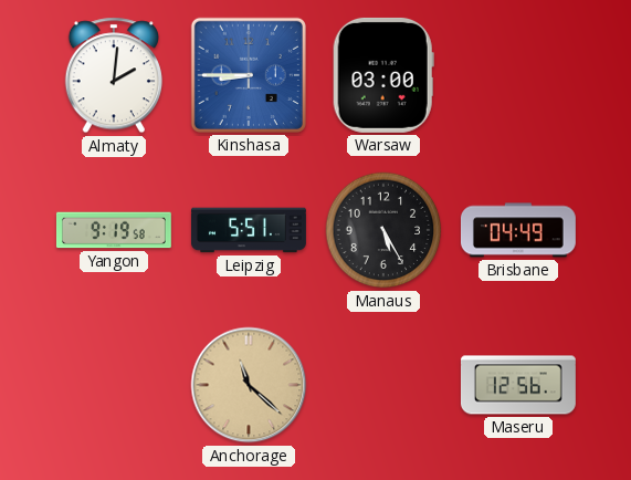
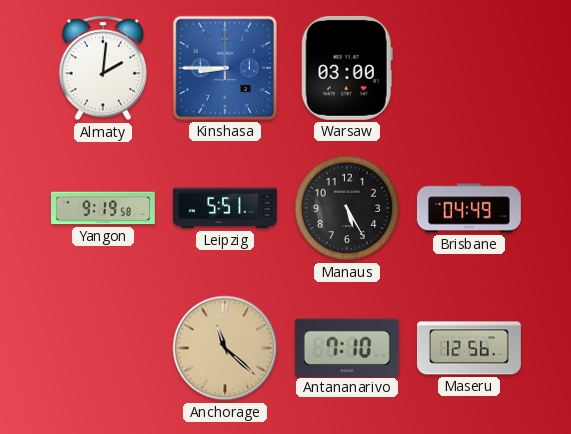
Antananarivo: none -> 7:10
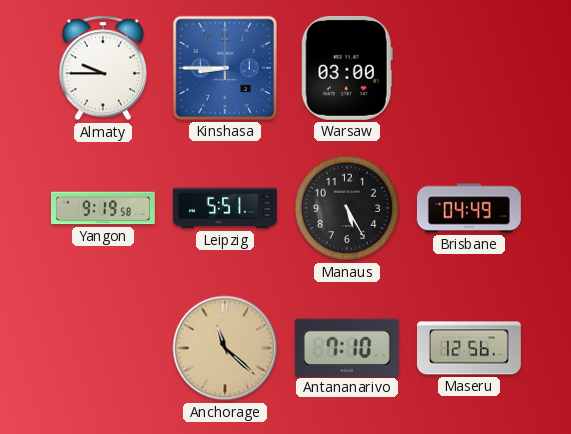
Almaty: 2:01 -> 9:45
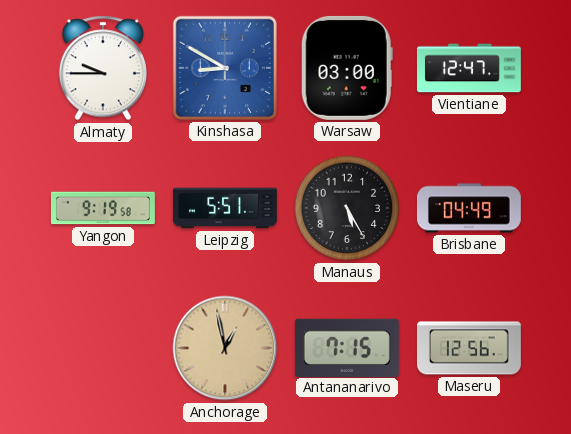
Kinshasa: 8:45 -> 8:50
Vientiane: none -> 12:47
Anchorage: 11:22 -> 12:58
Antananarivo: 7:10 -> 7:15
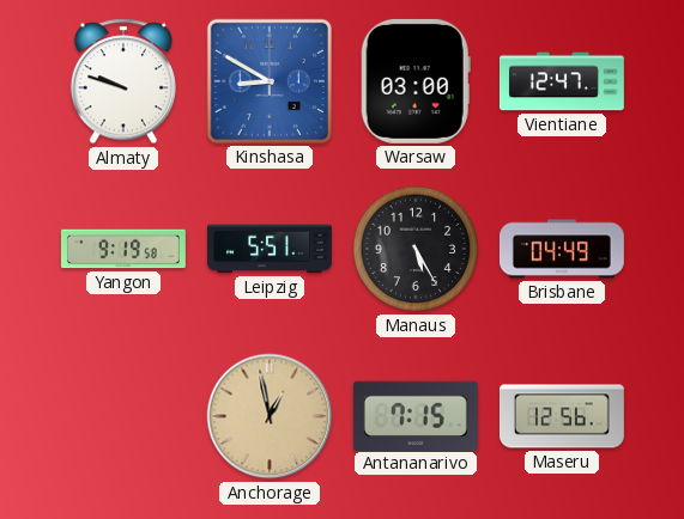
Almaty: 9:45 -> 9:48
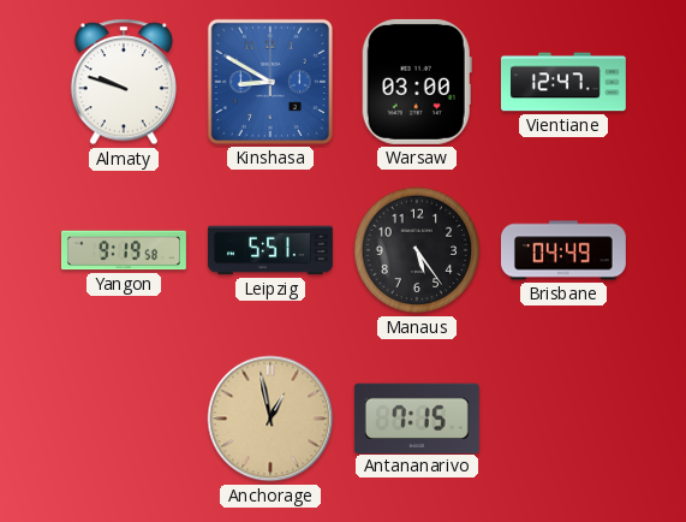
Manaus: 5:25 -> 5:24
Maseru: 12:56 -> none
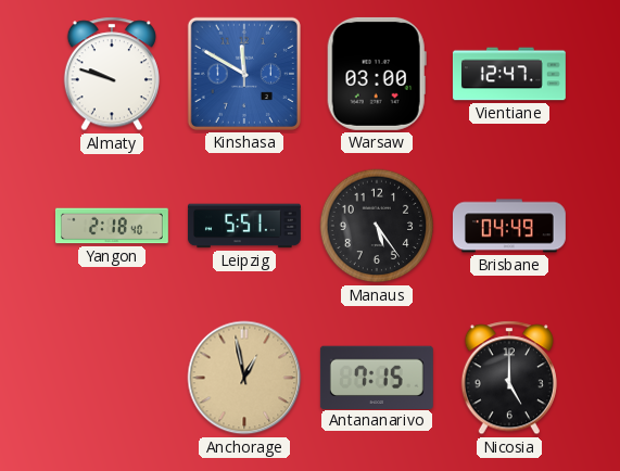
Kinshasa: 8:50 -> 11:50
Yangon: 9:19 -> 2:18
Nicosia: none -> 5:00
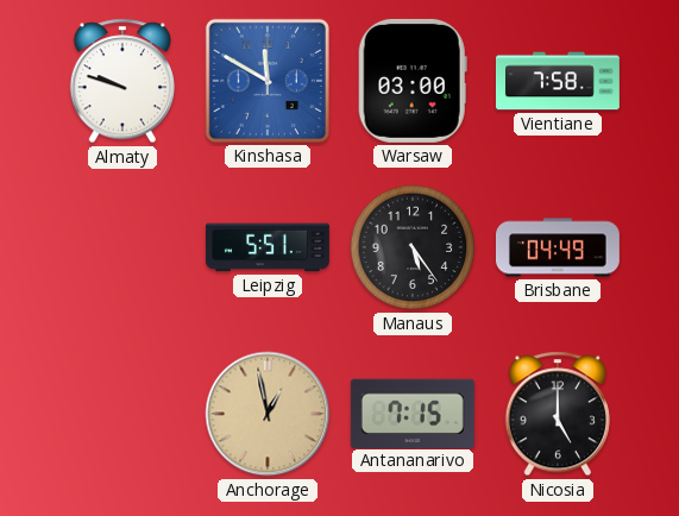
Vientiane: 12:47 -> 7:58
Yangon: 2:18 -> none
